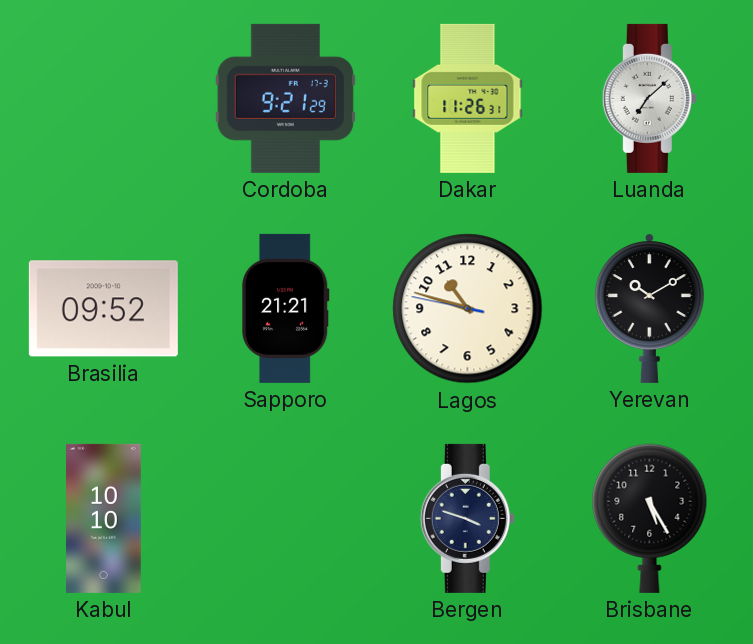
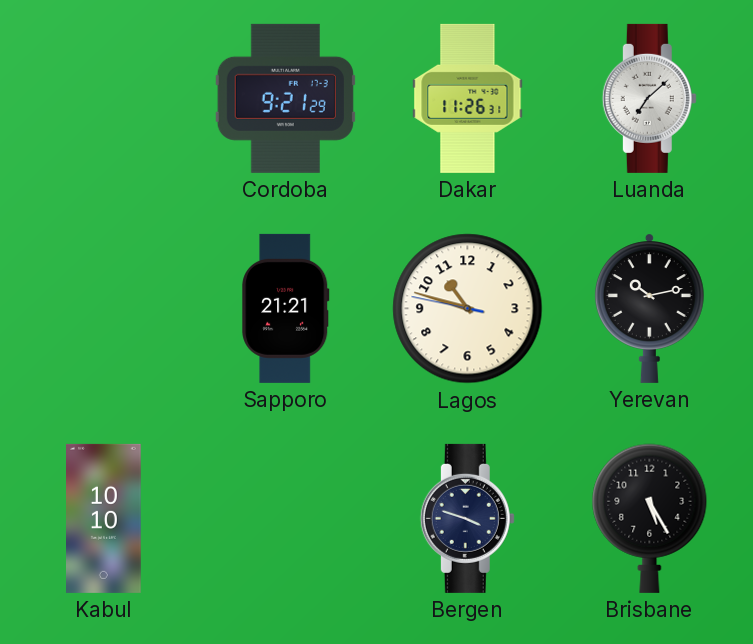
Brasilia: 09:52 -> none
Yerevan: 10:10 -> 10:13
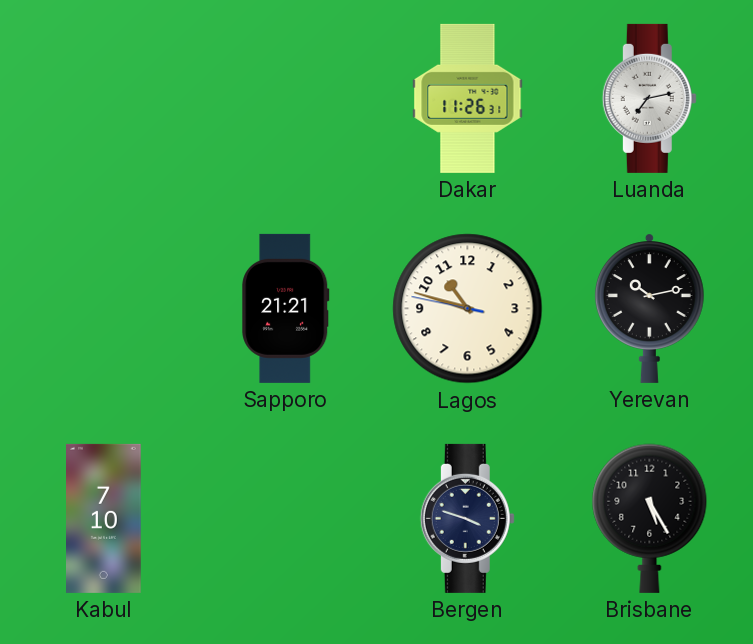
Cordoba: 9:21 -> none
Luanda: 7:08 -> 7:13
Kabul: 10:10 -> 7:10
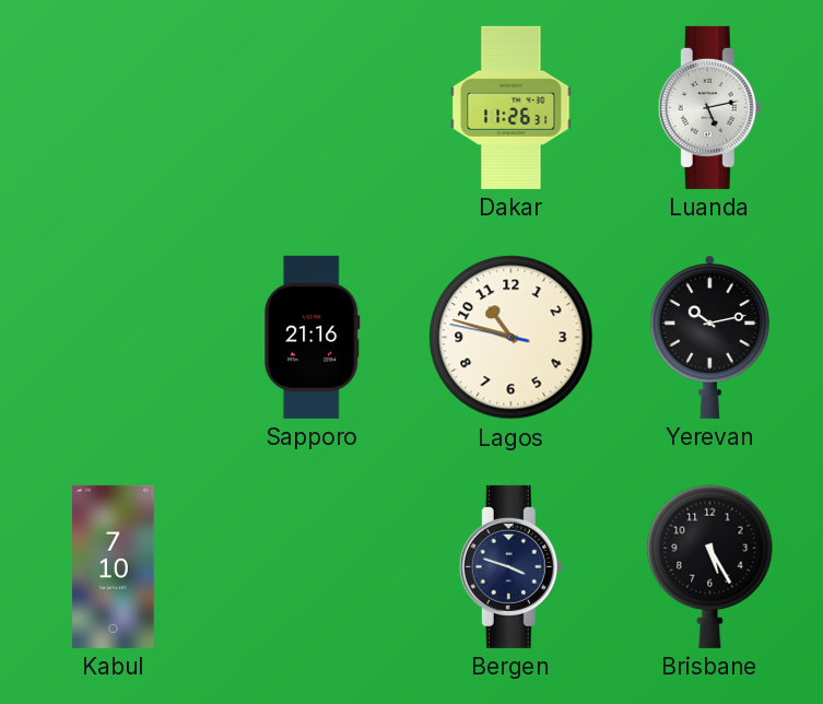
Luanda: 7:13 -> 5:13
Sapporo: 21:21 -> 21:16
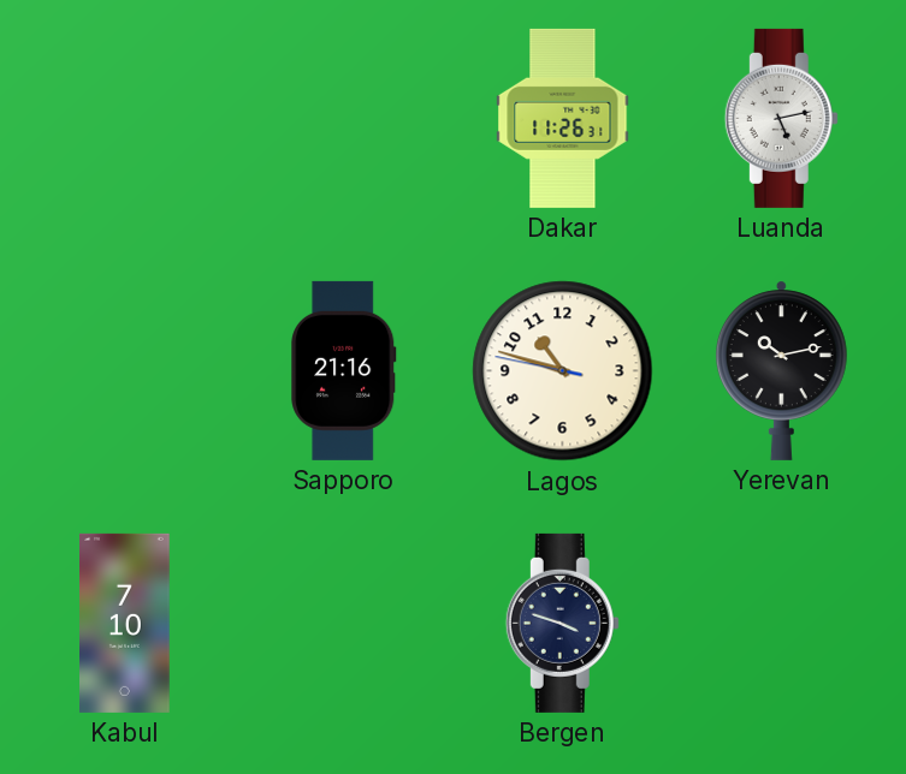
Brisbane: 5:25 -> none
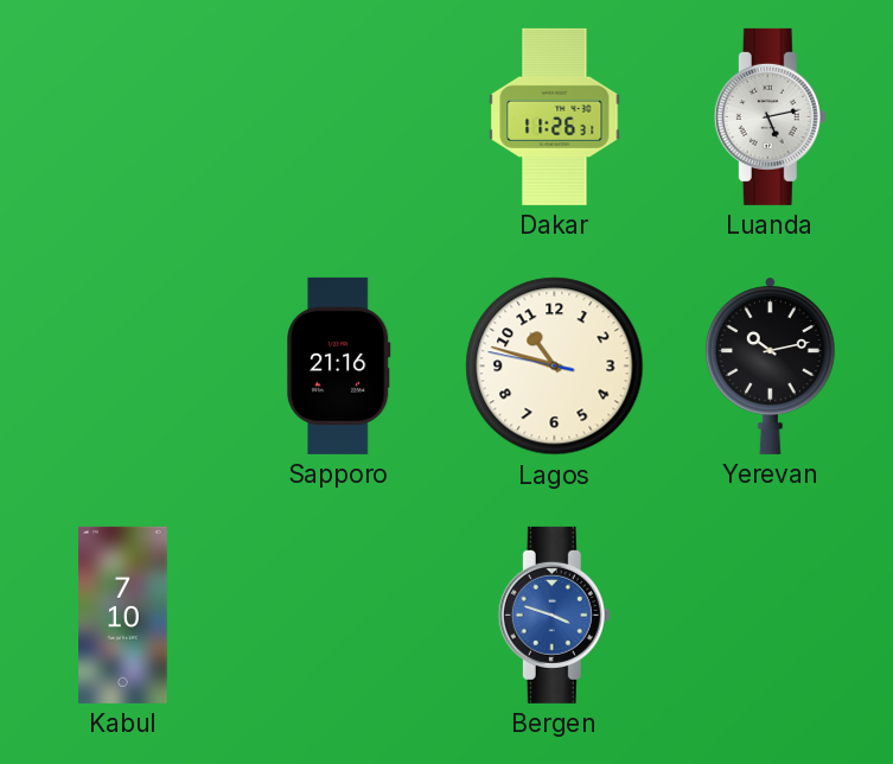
Bergen dial: navy -> blue
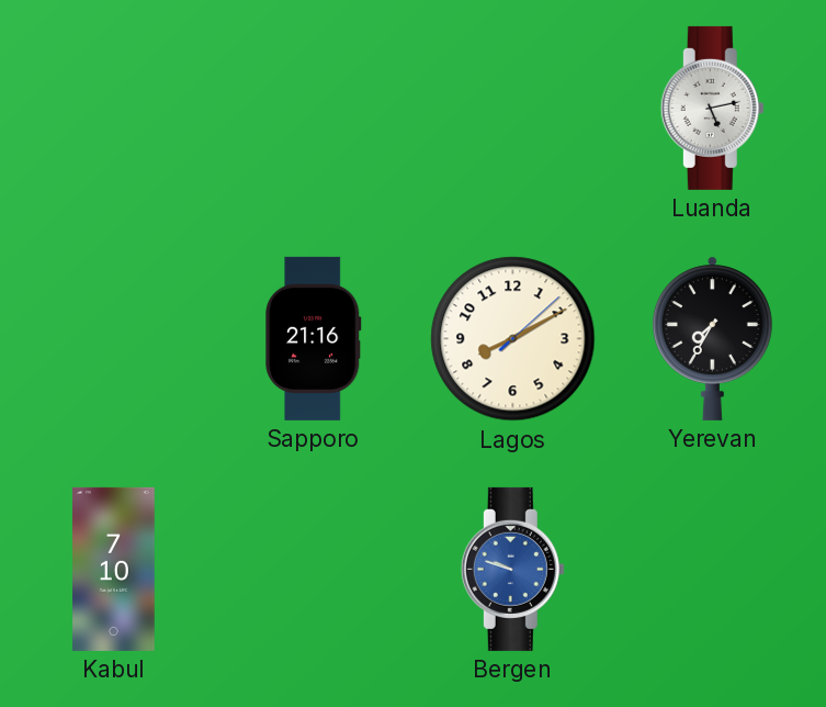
Dakar: 11:26 -> none
Lagos: 10:47 -> 8:10
Yerevan: 10:13 -> 7:35
Bergen: 3:48 -> 9:48
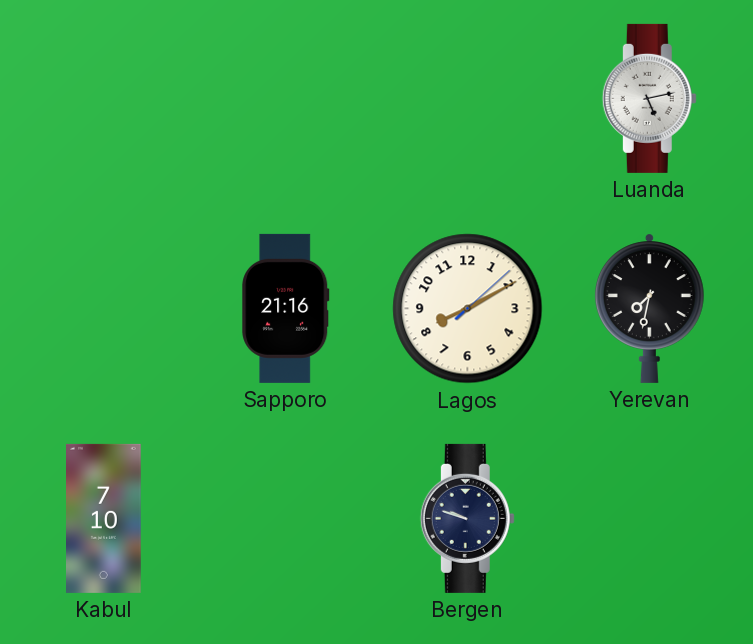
Yerevan: 7:35 -> 7:32
Bergen dial: blue -> navy
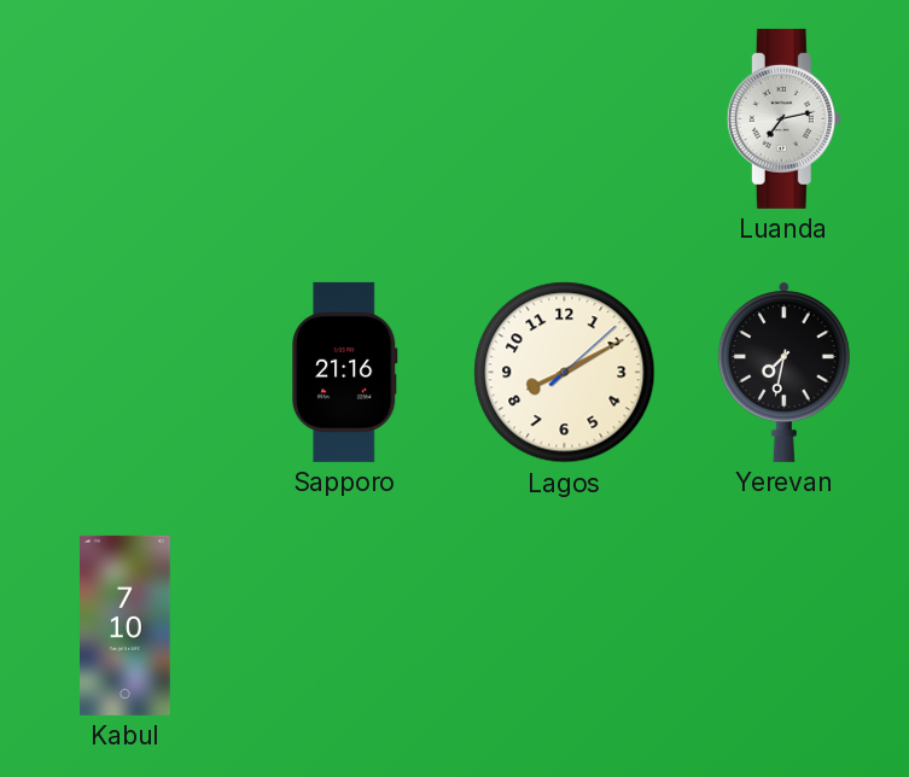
Luanda: 5:13 -> 7:13
Bergen: 9:48 -> none
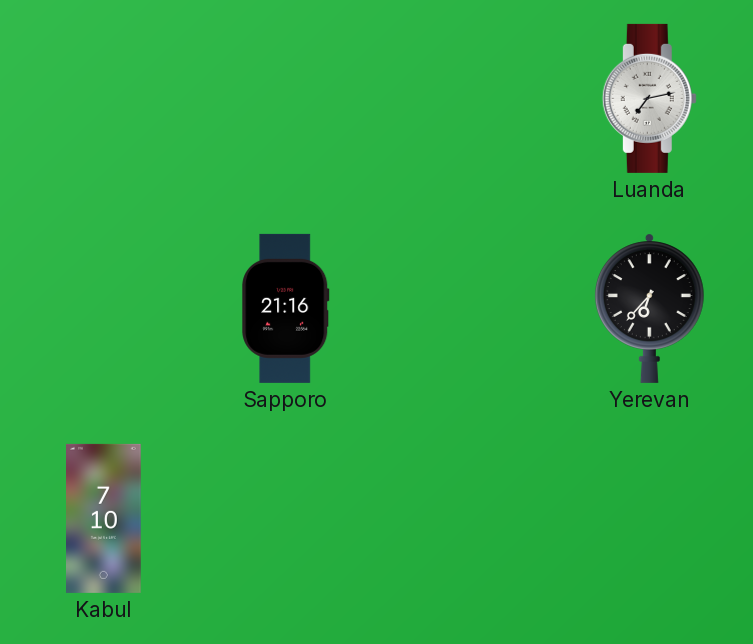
Lagos: 8:10 -> none
Yerevan: 7:32 -> 6:37
